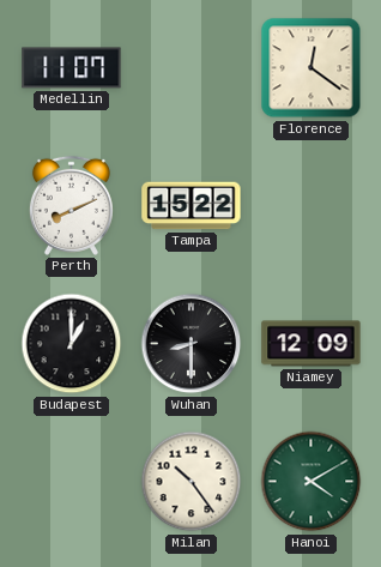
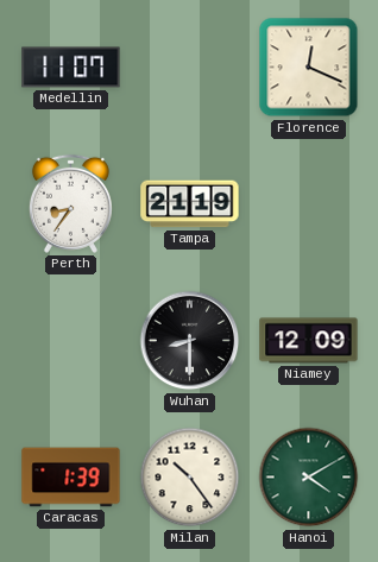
Florence: 12:21 -> 12:19
Perth: 8:11 -> 8:36
Tampa: 15:22 -> 21:19
Budapest: 1:00 -> none
Caracas: none -> 1:39
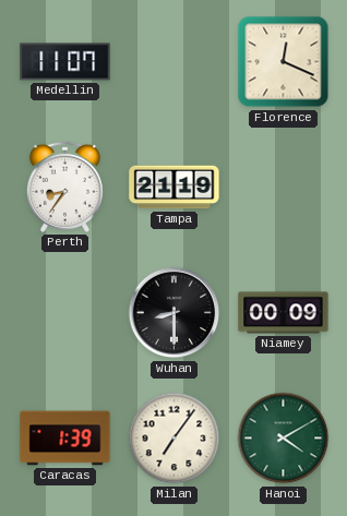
Niamey: 12:09 -> 00:09
Milan: 10:24 -> 7:06
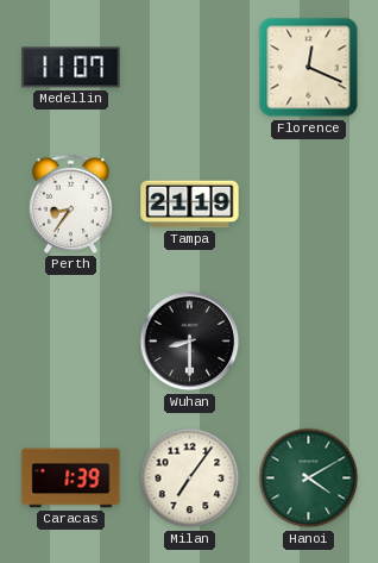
Niamey: 00:09 -> none
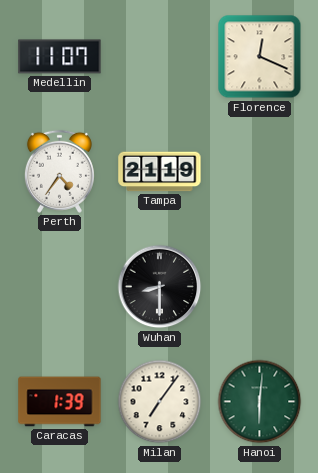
Perth: 8:36 -> 4:36
Hanoi: 4:10 -> 6:01
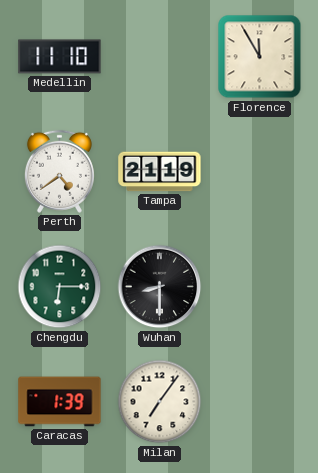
Medellin: 11:07 -> 11:10
Florence: 12:19 -> 11:55
Perth: 4:36 -> 4:39
Chengdu: none -> 6:15
Hanoi: 6:01 -> none
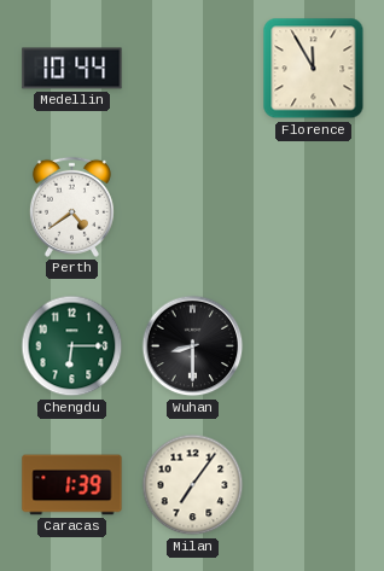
Medellin: 11:10 -> 10:44
Tampa: 21:19 -> none
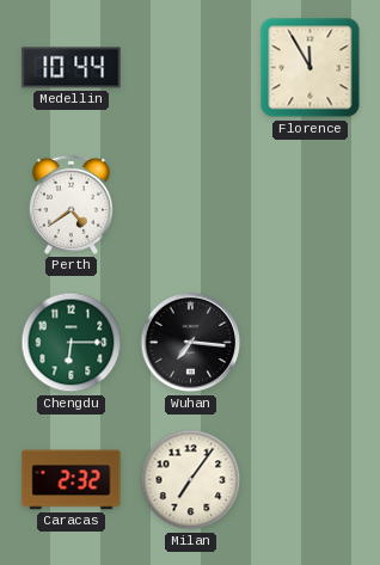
Wuhan: 8:30 -> 7:16
Caracas: 1:39 -> 2:32
